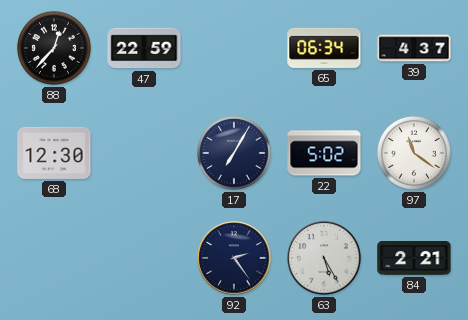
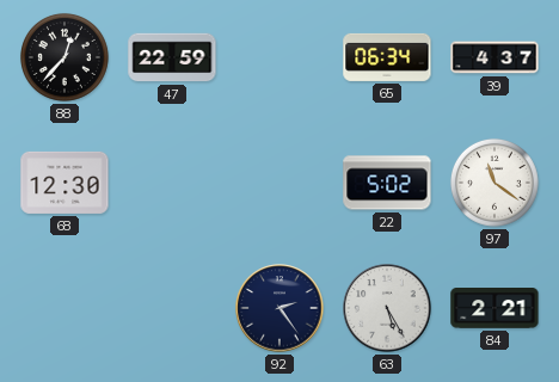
17: 7:05 -> none
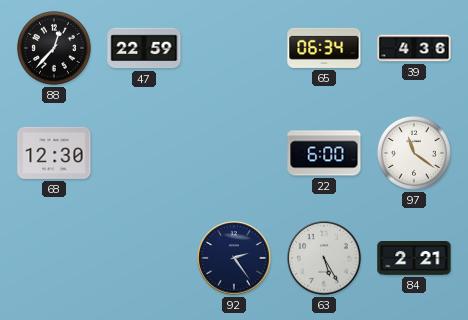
39: 4:37 -> 4:36
22: 5:02 -> 6:00
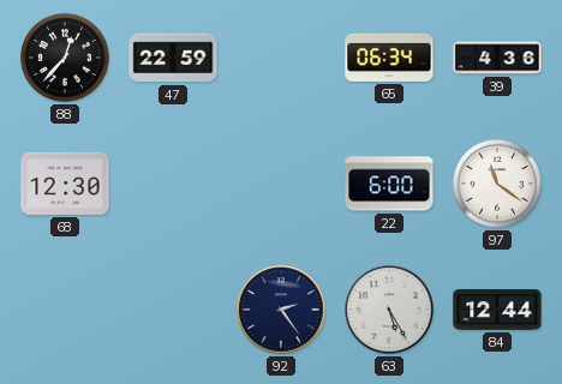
84: 2:21 -> 12:44
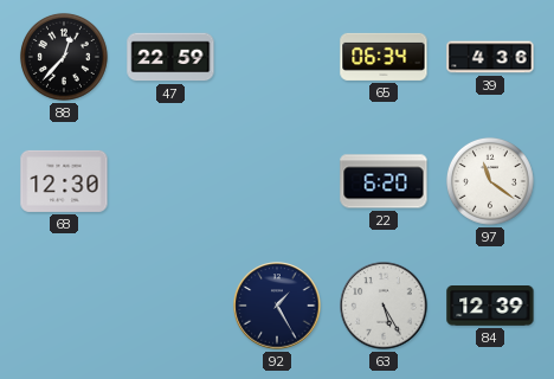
22: 6:00 -> 6:20
92: 2:24 -> 1:25
84: 12:44 -> 12:39
